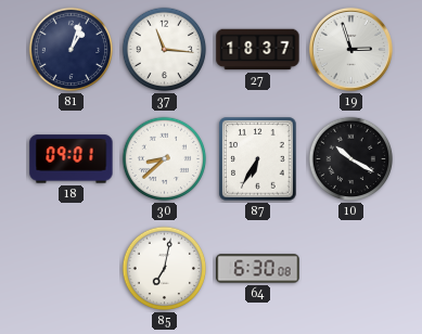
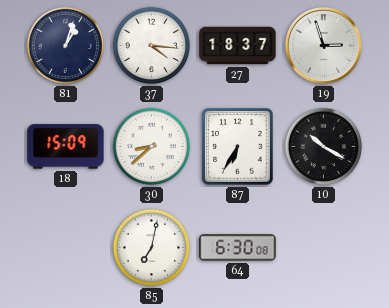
37: 11:16 -> 4:16
18: 09:01 -> 15:09
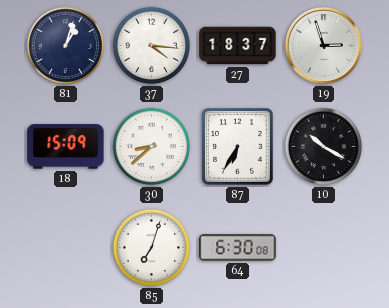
85: 7:02 -> 7:03
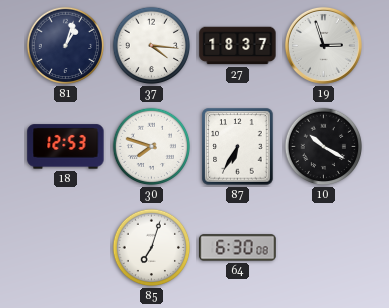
18: 15:09 -> 12:53
30: 8:38 -> 7:48
